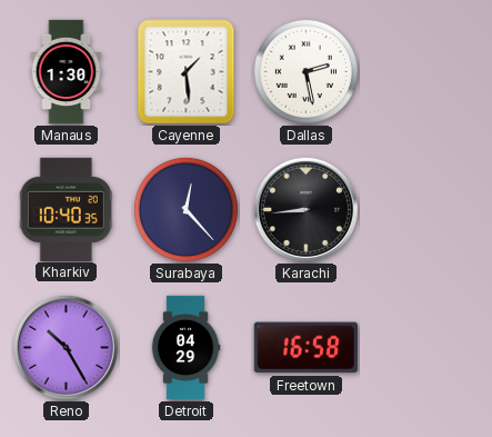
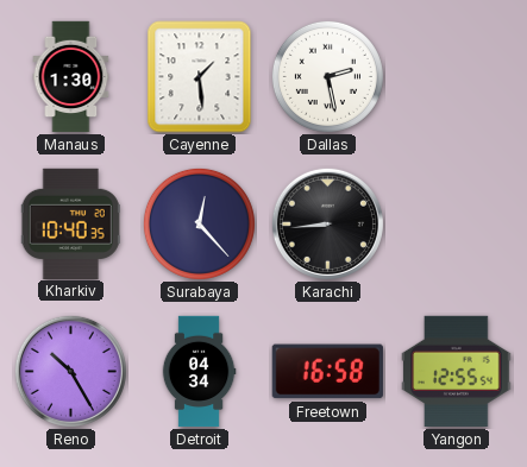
Detroit: 04:29 -> 04:34
Yangon: none -> 12:55
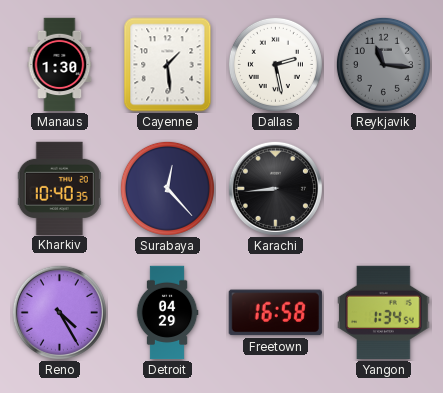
Reykjavik: none -> 11:16
Reno: 10:25 -> 4:25
Detroit: 04:34 -> 04:29
Yangon: 12:55 -> 1:34
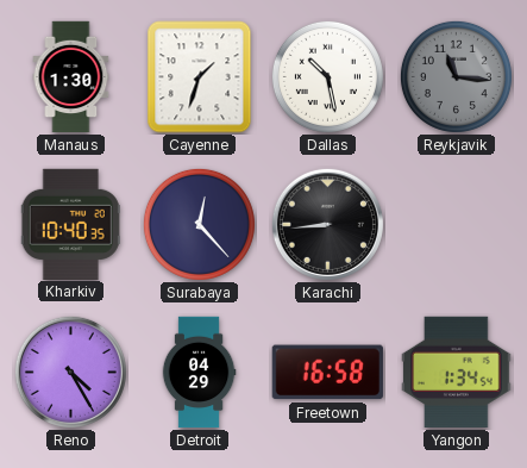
Cayenne: 1:29 -> 1:33
Dallas: 2:28 -> 10:28
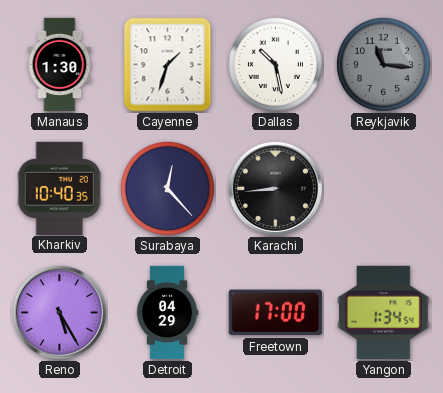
Reno: 4:25 -> 5:25
Freetown: 16:58 -> 17:00
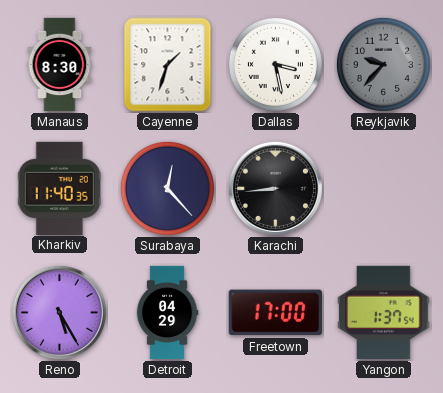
Manaus: 1:30 -> 8:30
Dallas: 10:28 -> 3:28
Reykjavik: 11:16 -> 9:37
Kharkiv: 10:40 -> 11:40
Yangon: 1:34 -> 1:37
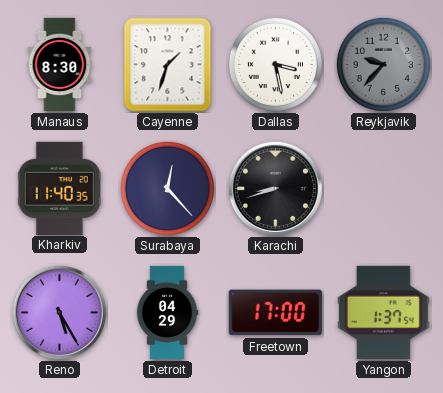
Karachi: 8:44 -> 8:42
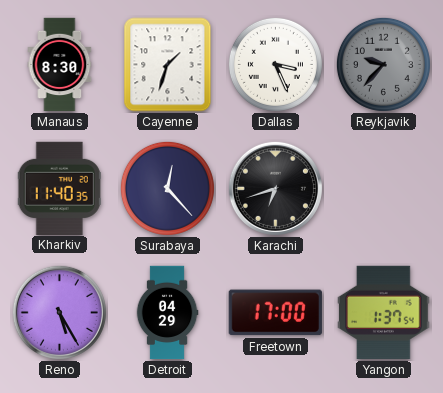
Dallas: 3:28 -> 3:26
Karachi: 8:42 -> 6:42
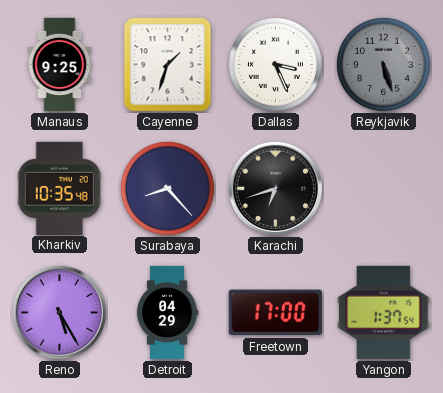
Manaus: 8:30 -> 9:25
Reykjavik: 9:37 -> 5:27
Kharkiv: 11:40 -> 10:35
Surabaya: 12:23 -> 8:23
